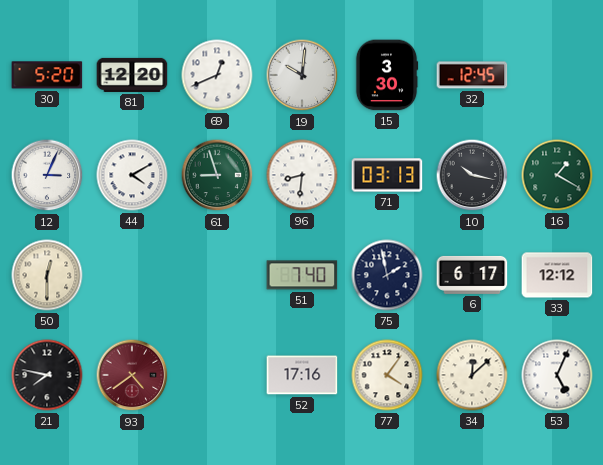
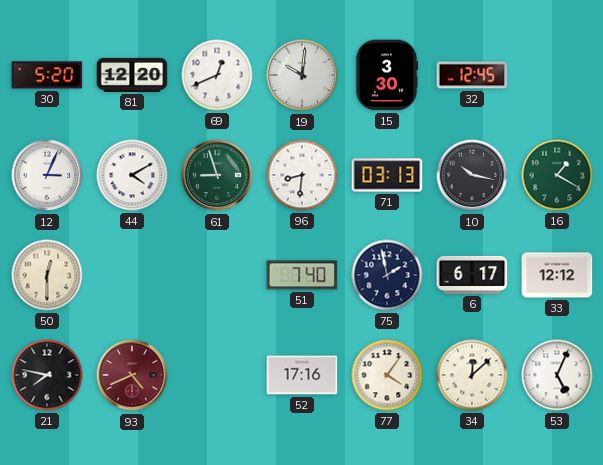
93: 4:39 -> 4:41
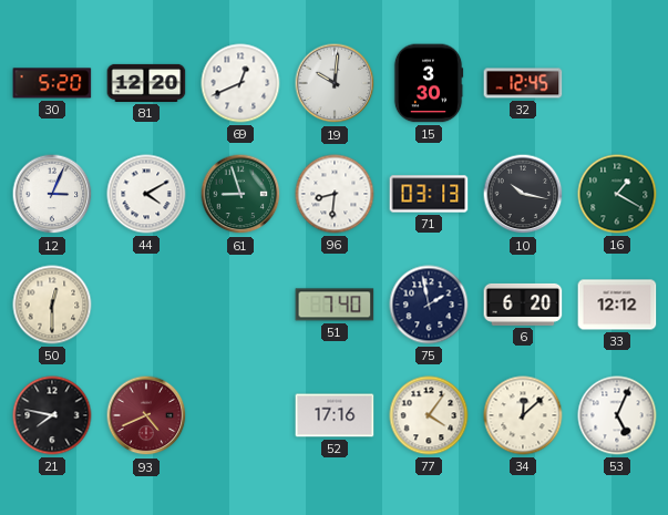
6: 6:17 -> 6:20
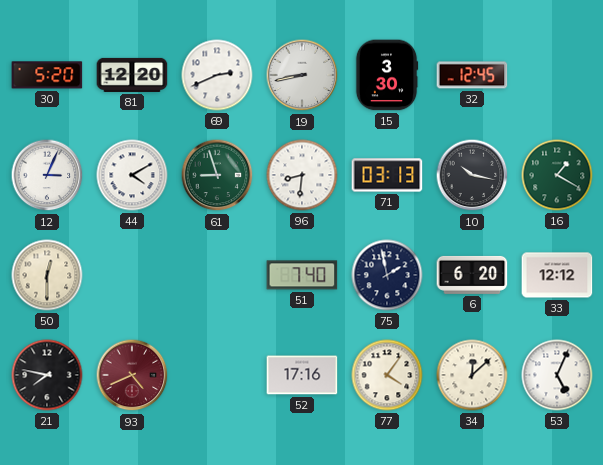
69: 12:41 -> 2:41
19: 10:01 -> 8:43
